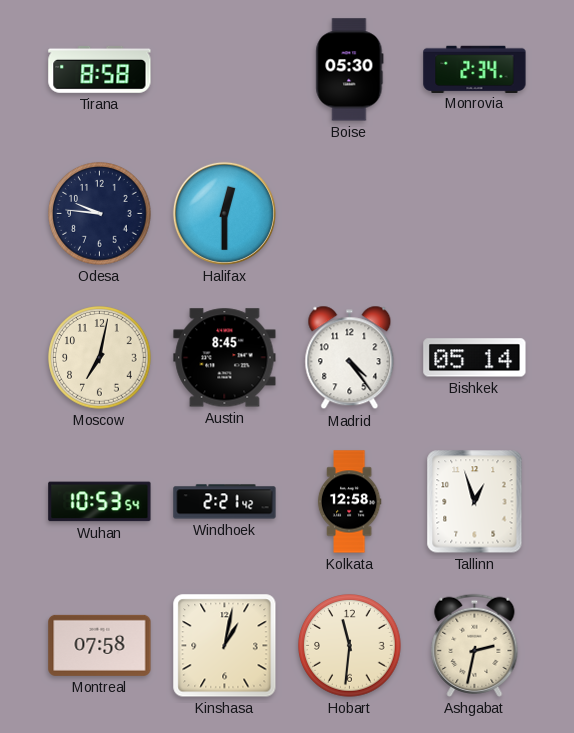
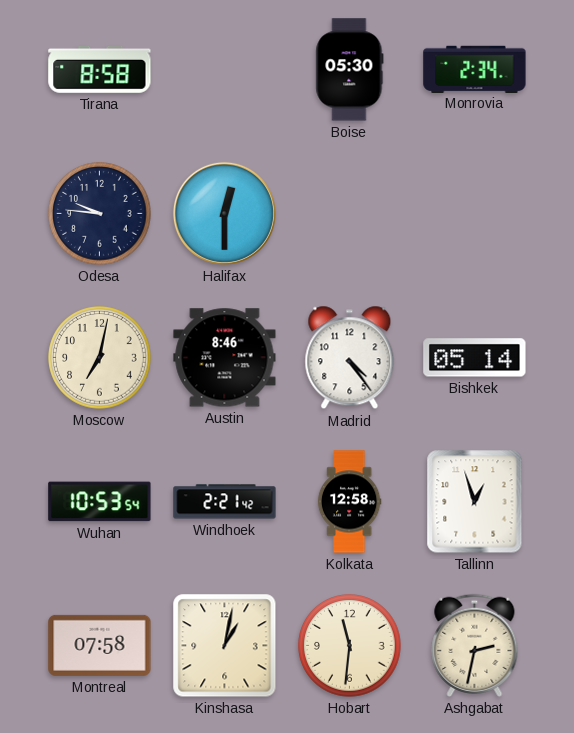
Austin: 8:45 -> 8:46
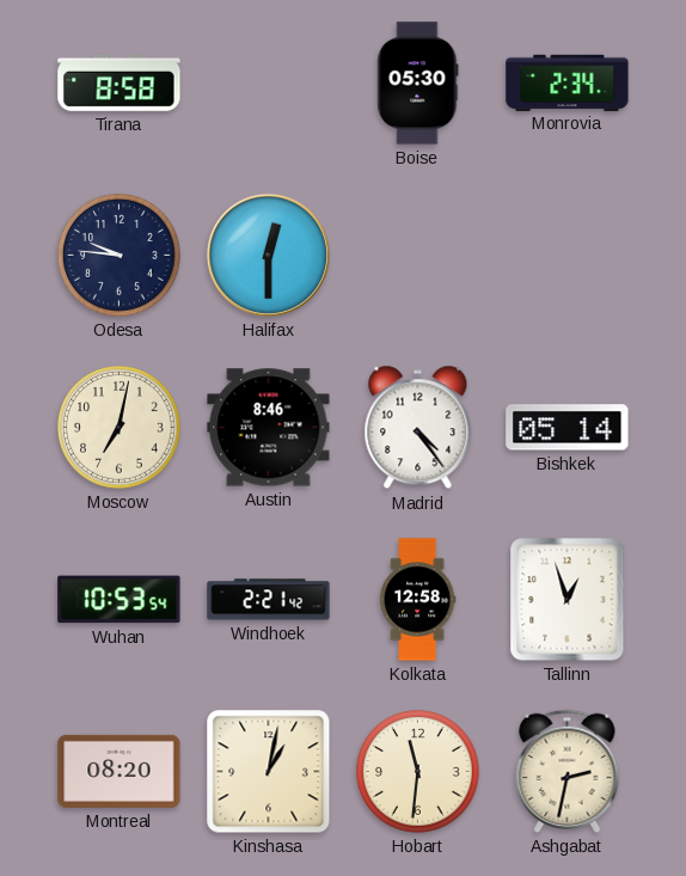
Montreal: 07:58 -> 08:20
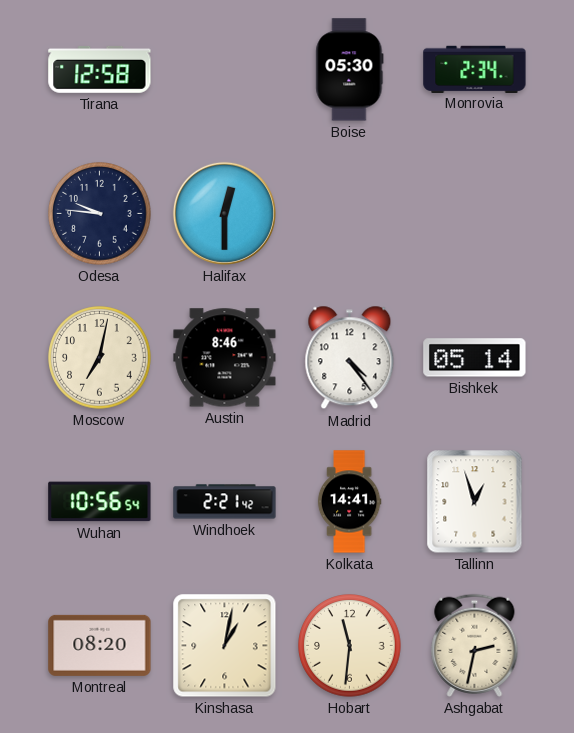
Tirana: 8:58 -> 12:58
Wuhan: 10:53 -> 10:56
Kolkata: 12:58 -> 14:41
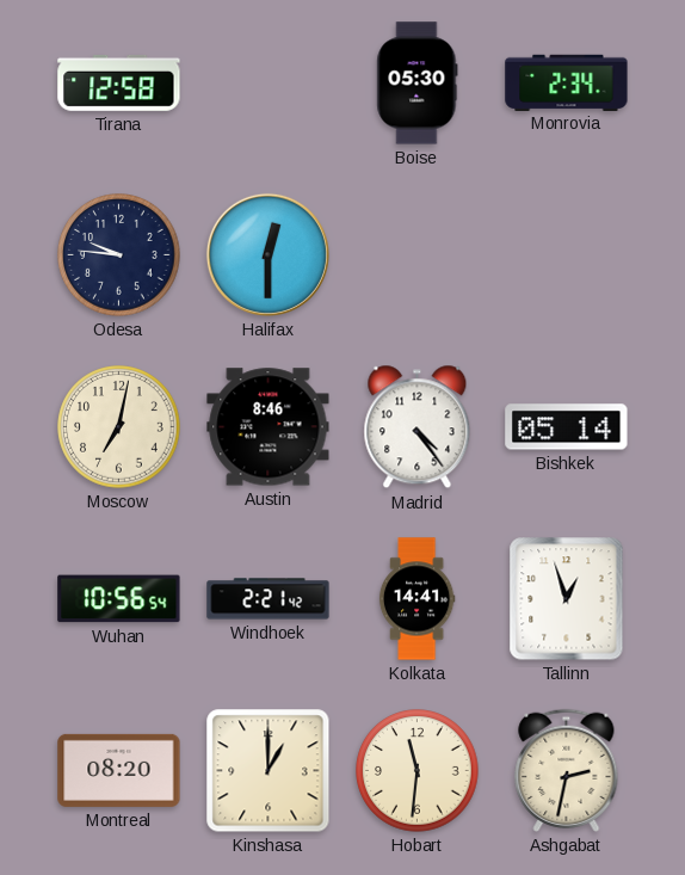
Kinshasa: 1:02 -> 1:00
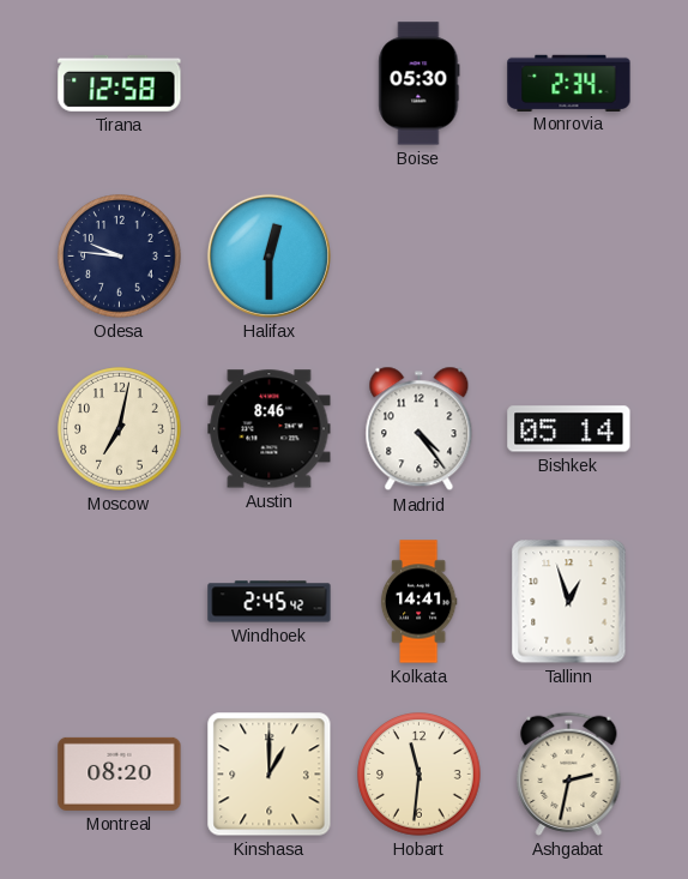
Wuhan: 10:56 -> none
Windhoek: 2:21 -> 2:45
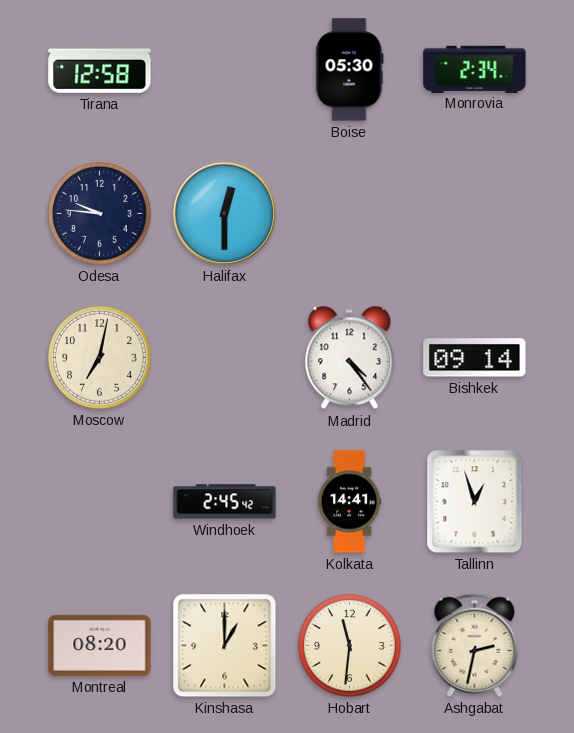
Austin: 8:46 -> none
Bishkek: 05:14 -> 09:14
